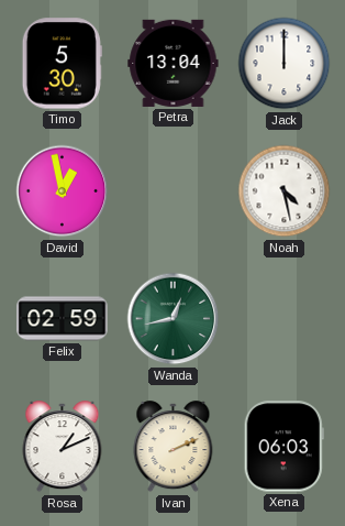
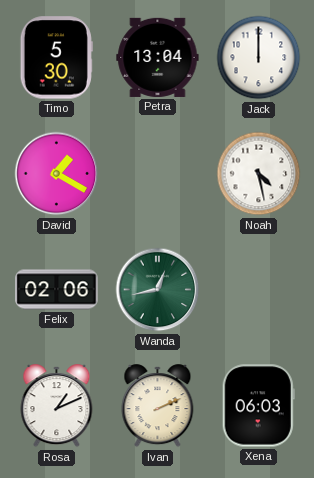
David: 12:58 -> 1:20
Felix: 02:59 -> 02:06
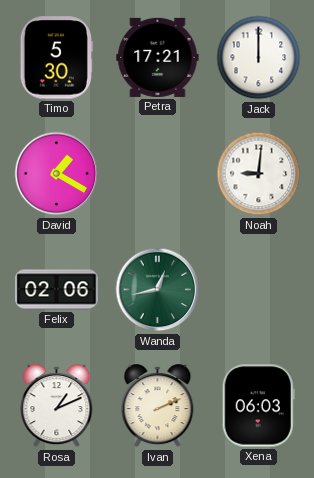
Petra: 13:04 -> 17:21
Noah: 4:28 -> 9:01
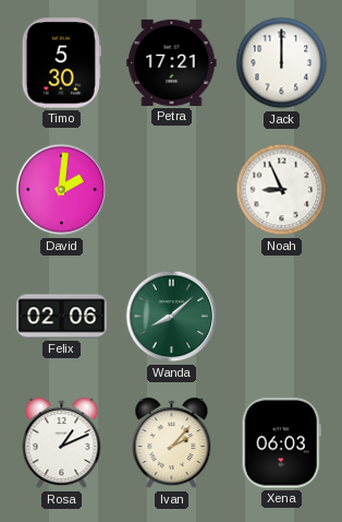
David: 1:20 -> 2:01
Noah: 9:01 -> 8:56
Wanda: 12:43 -> 8:08
Ivan: 2:11 -> 2:07
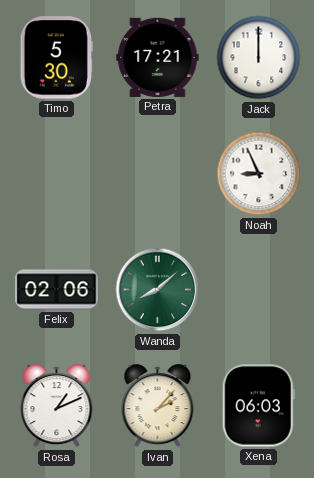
David: 2:01 -> none
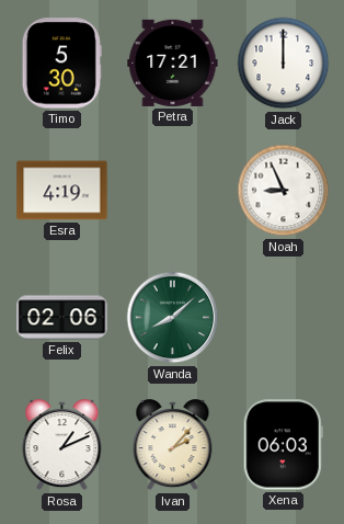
Esra: none -> 4:19
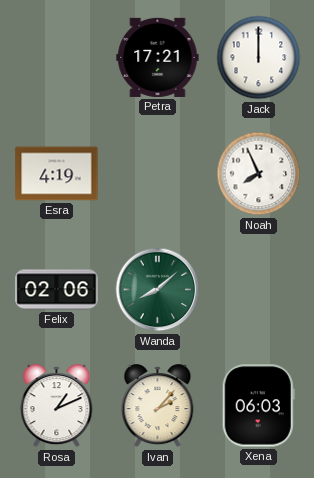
Timo: 5:30 -> none
Noah: 8:56 -> 7:56
